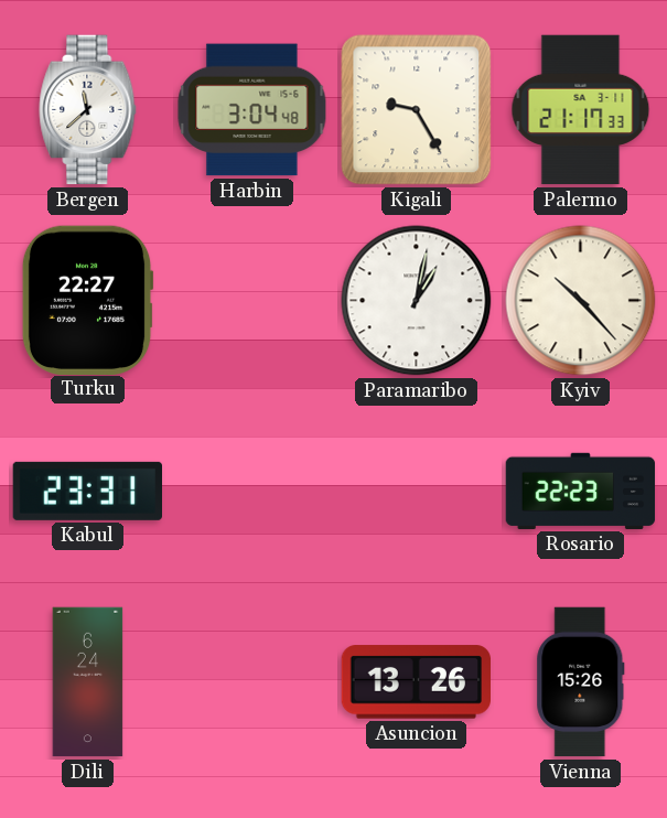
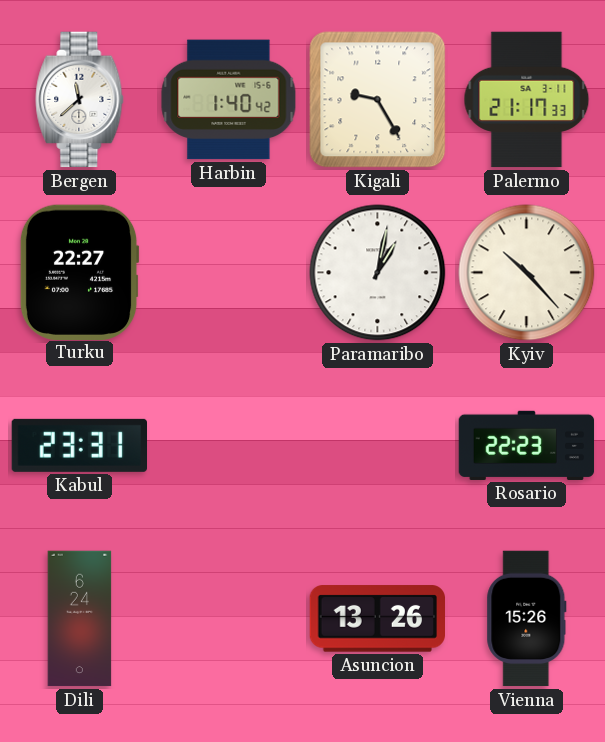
Harbin: 3:04 -> 1:40
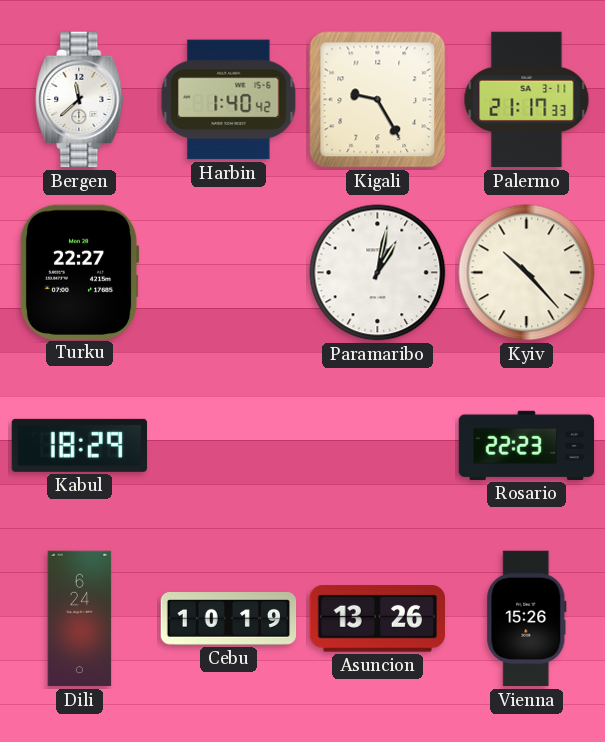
Kabul: 23:31 -> 18:29
Cebu: none -> 10:19
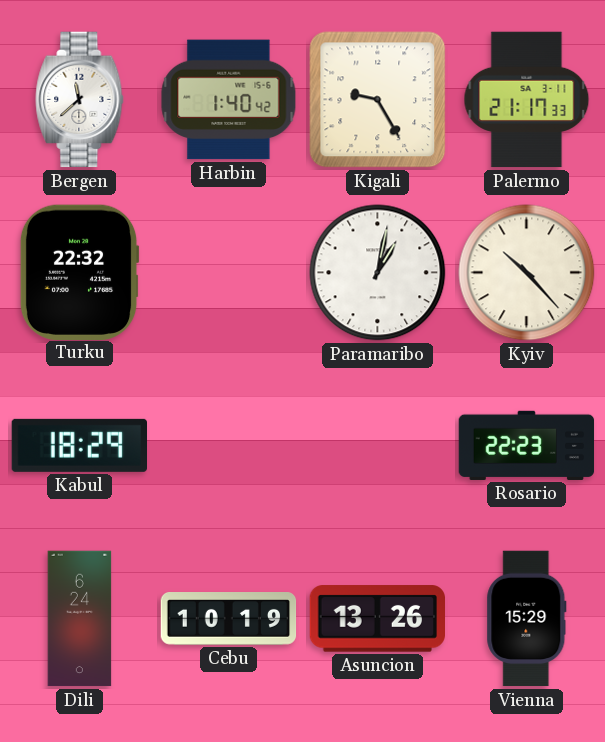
Turku: 22:27 -> 22:32
Vienna: 15:26 -> 15:29
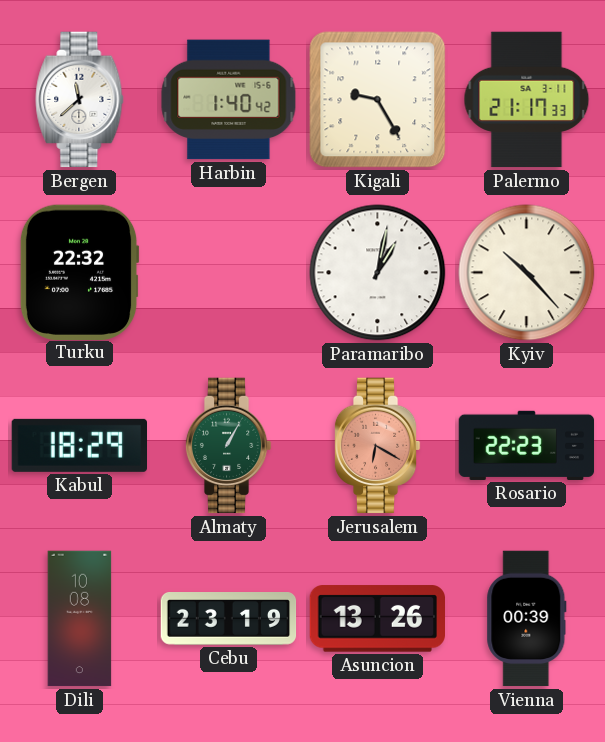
Almaty: none -> 1:05
Jerusalem: none -> 6:20
Dili: 6:24 -> 10:08
Cebu: 10:19 -> 23:19
Vienna: 15:29 -> 00:39
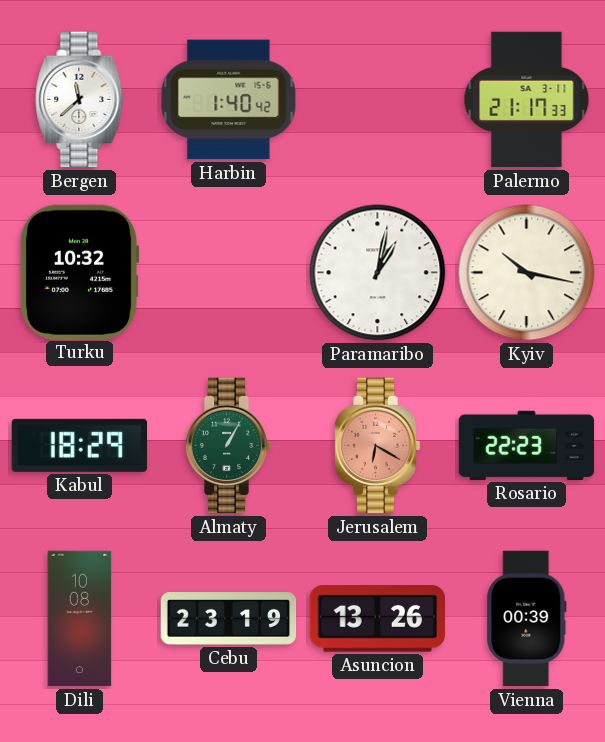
Kigali: 9:25 -> none
Turku: 22:32 -> 10:32
Kyiv: 10:23 -> 10:17
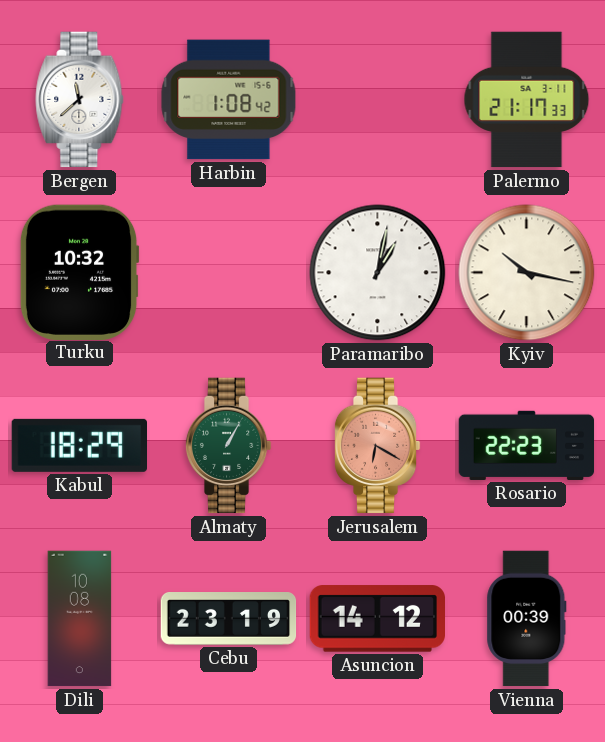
Harbin: 1:40 -> 1:08
Asuncion: 13:26 -> 14:12
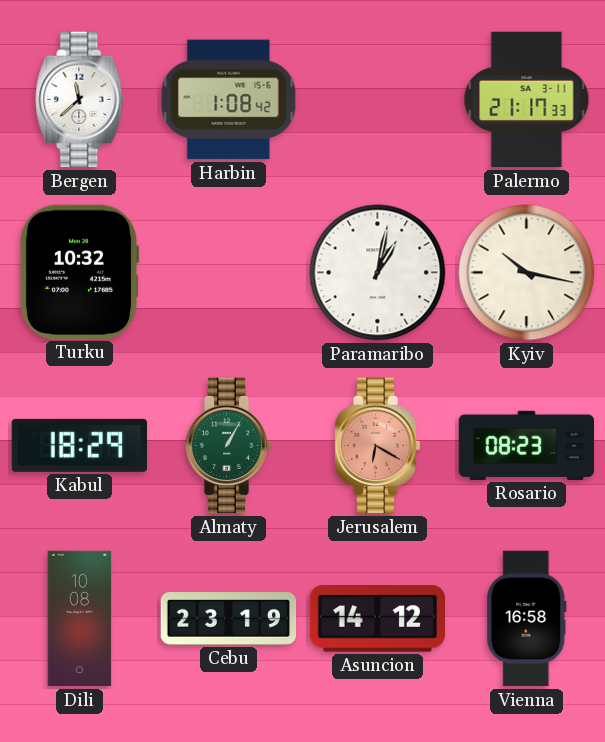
Rosario: 22:23 -> 08:23
Vienna: 00:39 -> 16:58
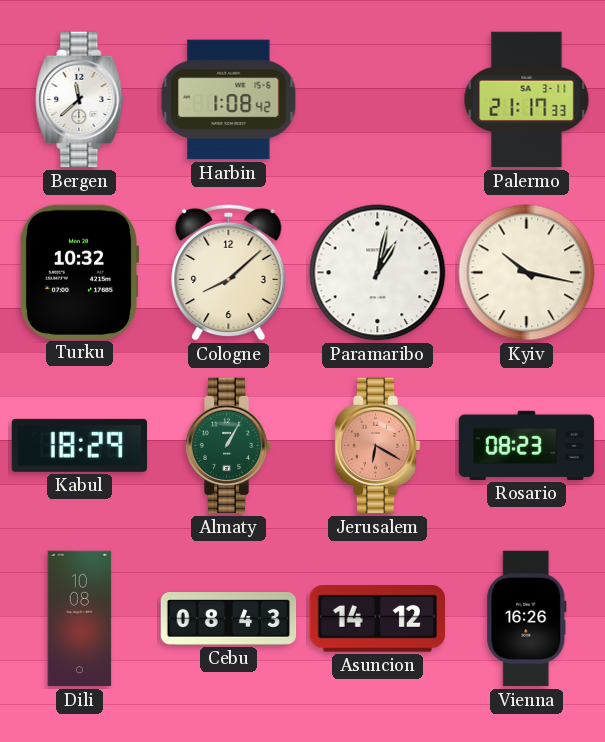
Cologne: none -> 8:08
Cebu: 23:19 -> 08:43
Vienna: 16:58 -> 16:26
